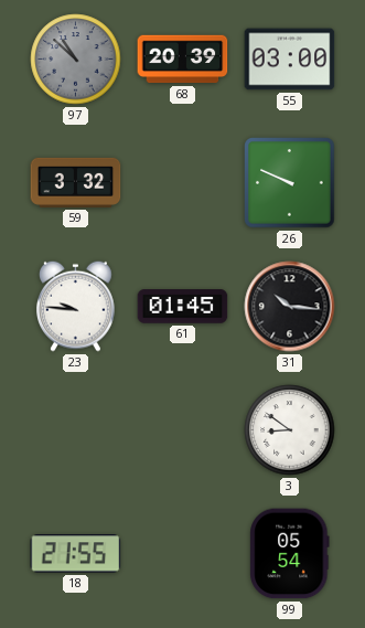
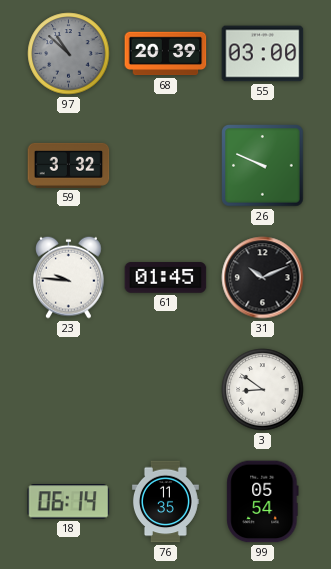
31: 10:16 -> 10:11
18: 21:55 -> 06:14
76: none -> 11:35
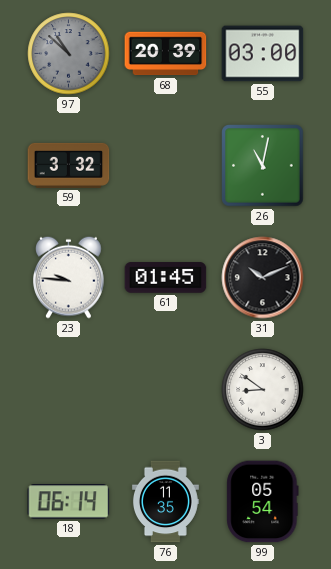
26: 9:49 -> 11:02
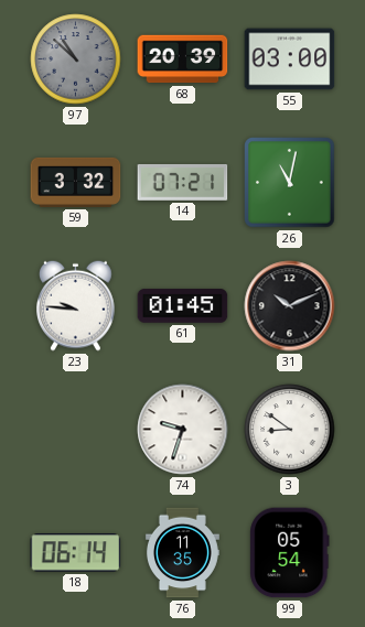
14: none -> 07:21
74: none -> 9:33
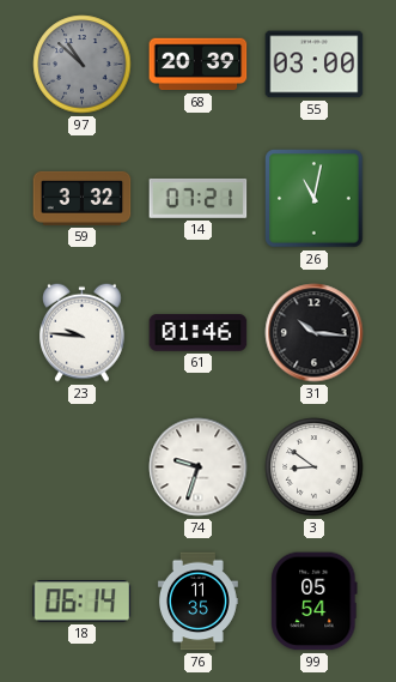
61: 01:45 -> 01:46
31: 10:11 -> 10:16
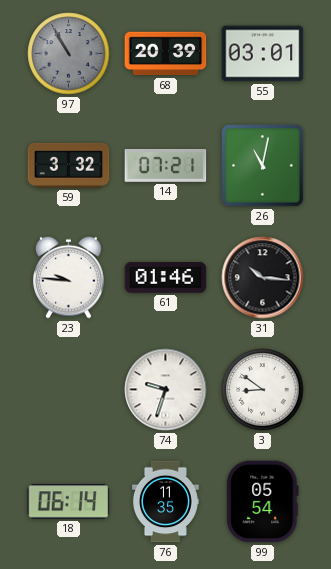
97: 10:52 -> 10:55
55: 03:00 -> 03:01
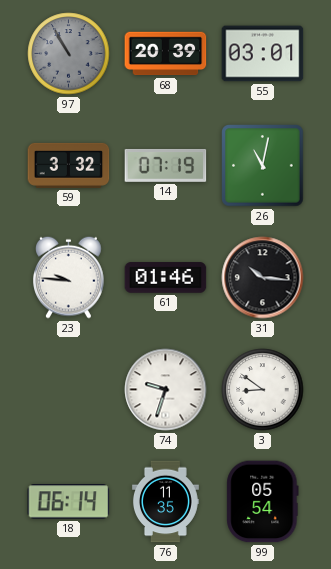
14: 07:21 -> 07:19
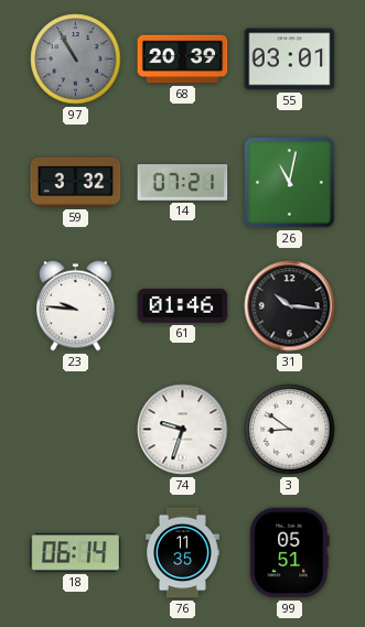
14: 07:19 -> 07:21
99: 05:54 -> 05:51
